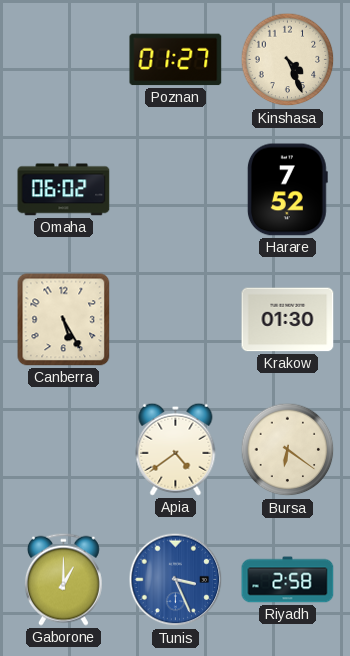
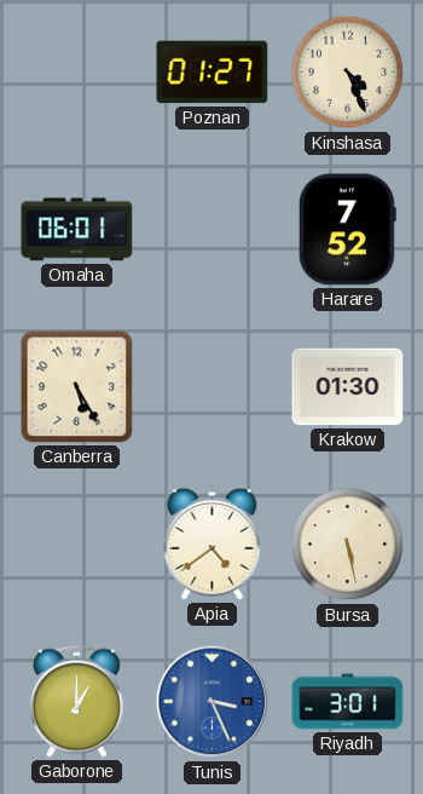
Omaha: 06:02 -> 06:01
Bursa: 6:21 -> 5:28
Riyadh: 2:58 -> 3:01
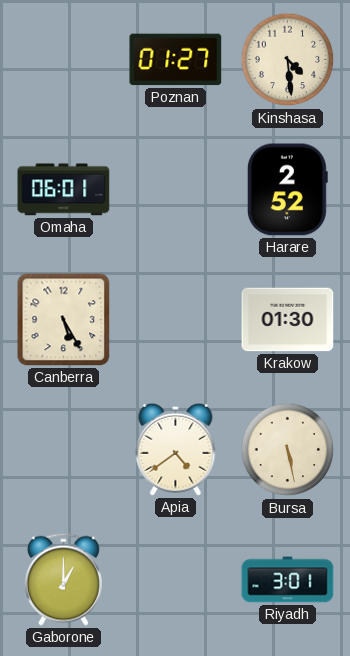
Kinshasa: 4:26 -> 4:29
Harare: 7:52 -> 2:52
Tunis: 3:26 -> none
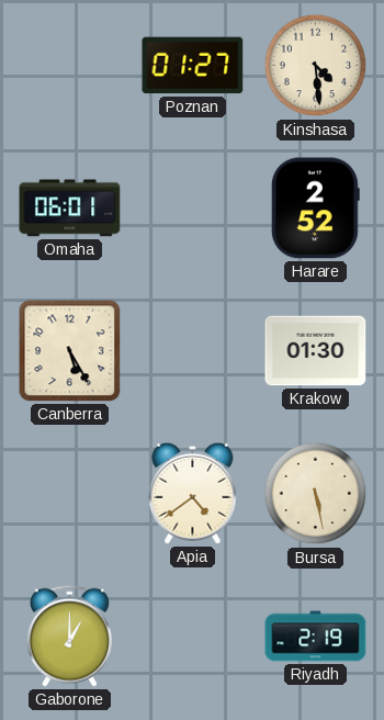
Riyadh: 3:01 -> 2:19
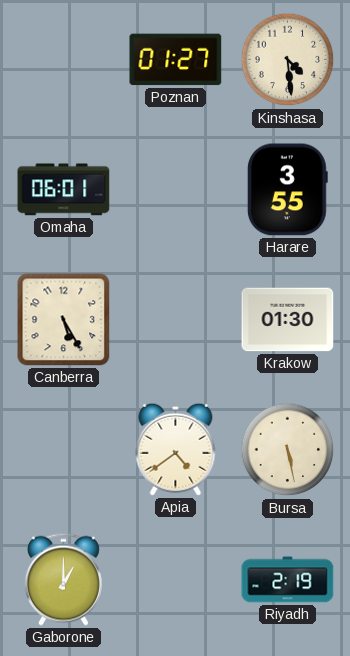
Harare: 2:52 -> 3:55
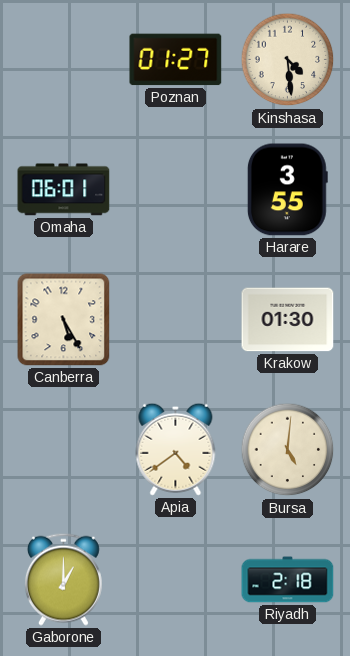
Bursa: 5:28 -> 5:01
Riyadh: 2:19 -> 2:18
